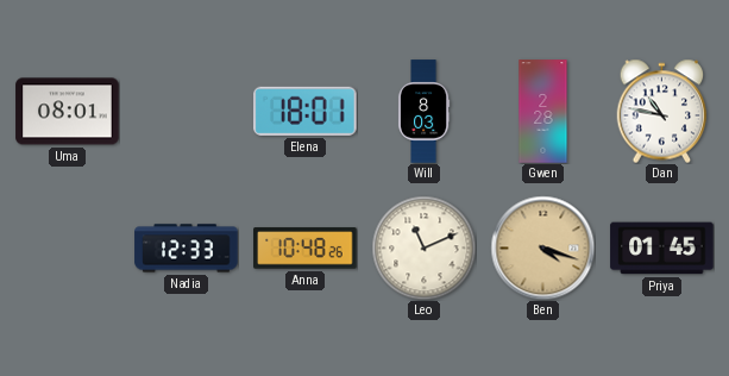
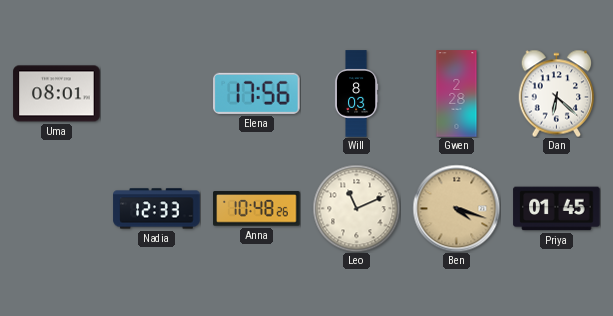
Elena: 18:01 -> 17:56
Dan: 10:47 -> 6:22
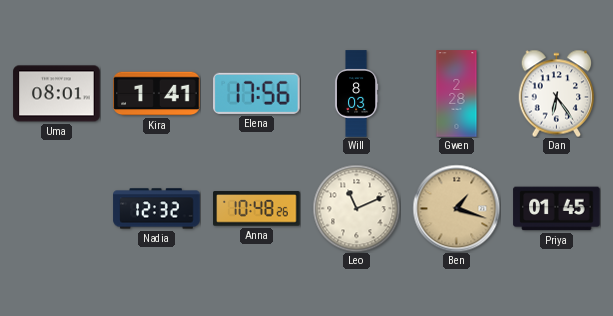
Kira: none -> 1:41
Dan: 6:22 -> 6:24
Nadia: 12:33 -> 12:32
Ben: 4:18 -> 1:18
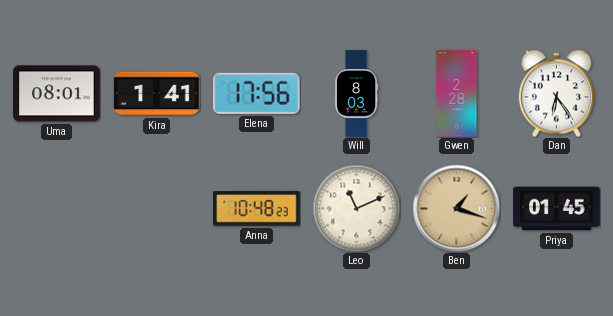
Nadia: 12:32 -> none
Anna: 10:48:26 -> 10:48:23
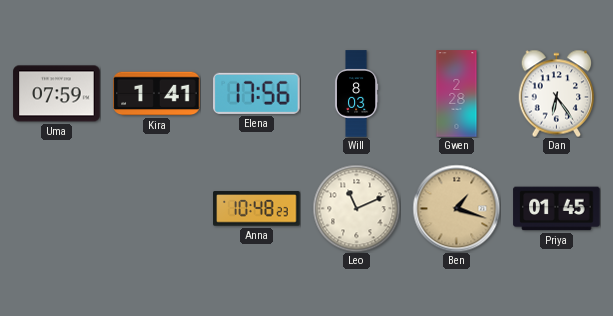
Uma: 08:01 -> 07:59
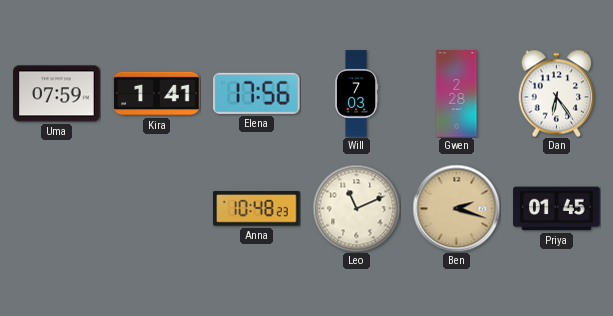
Will: 8:03 -> 7:03
Ben: 1:18 -> 2:18
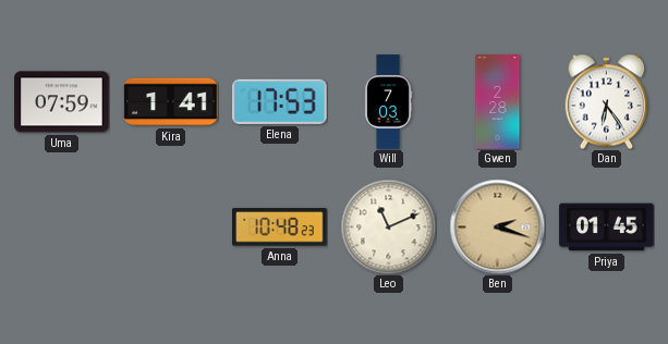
Elena: 17:56 -> 17:53
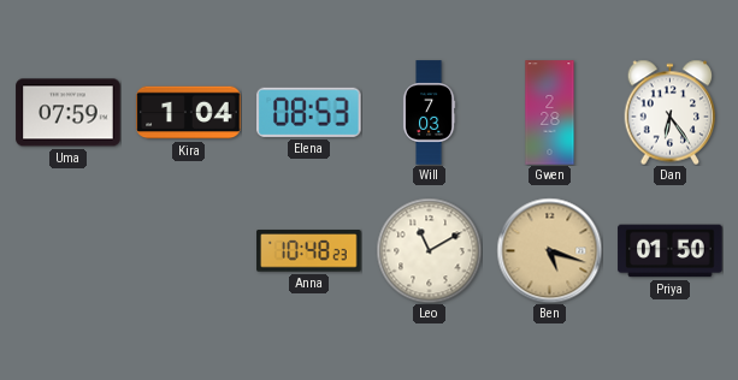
Kira: 1:41 -> 1:04
Elena: 17:53 -> 08:53
Leo: 11:11 -> 11:10
Ben: 2:18 -> 5:18
Priya: 01:45 -> 01:50
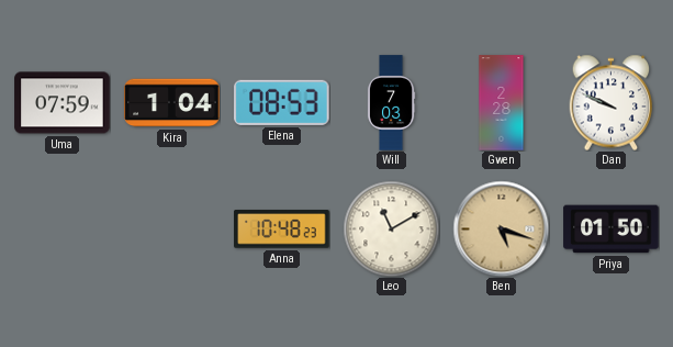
Dan: 6:24 -> 9:49
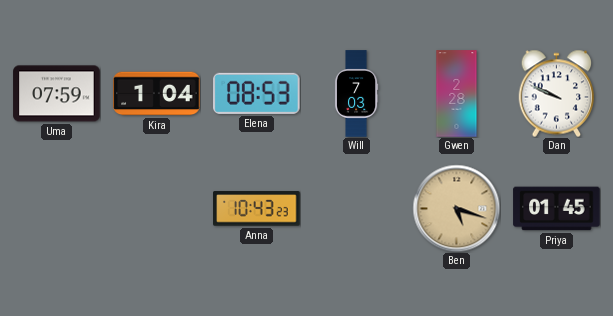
Anna: 10:48 -> 10:43
Leo: 11:10 -> none
Priya: 01:50 -> 01:45
